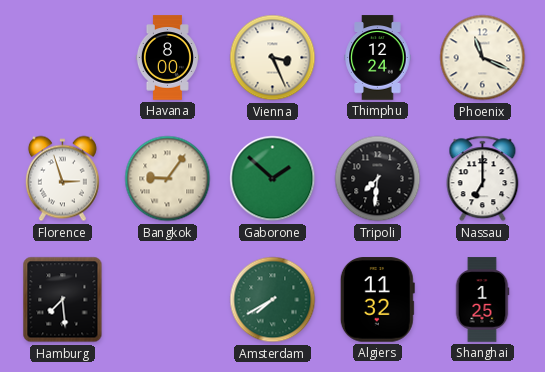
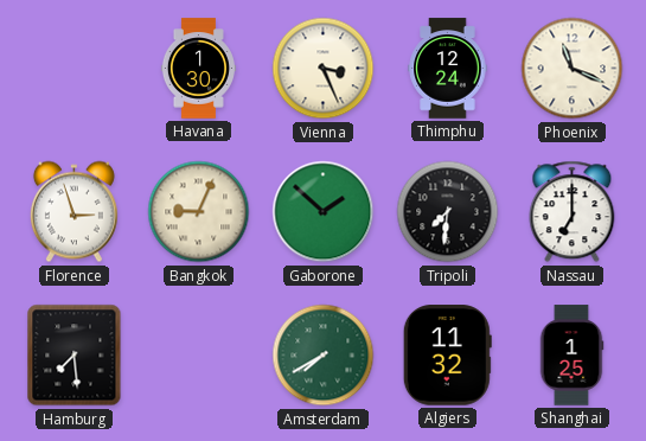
Havana: 8:00 -> 1:30
Bangkok: 9:06 -> 9:04
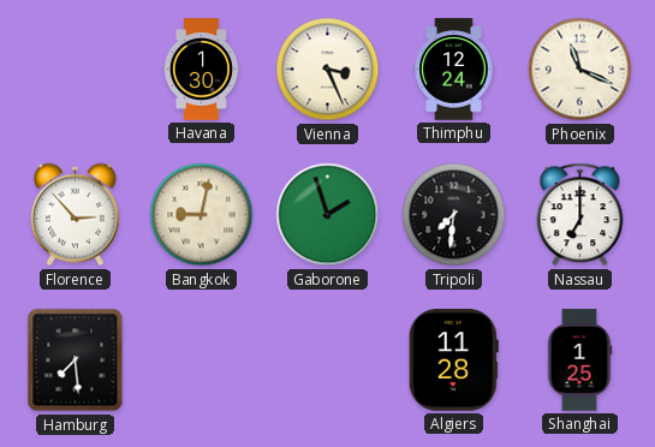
Florence: 2:57 -> 2:53
Bangkok: 9:04 -> 9:02
Gaborone: 1:52 -> 1:57
Amsterdam: 7:40 -> none
Algiers: 11:32 -> 11:28
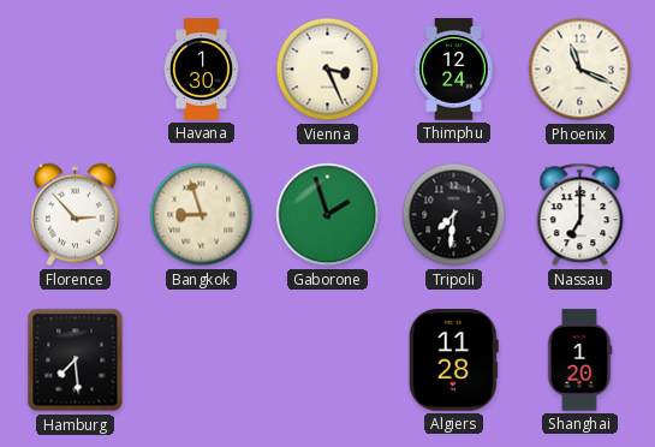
Bangkok: 9:02 -> 8:57
Shanghai: 1:25 -> 1:20
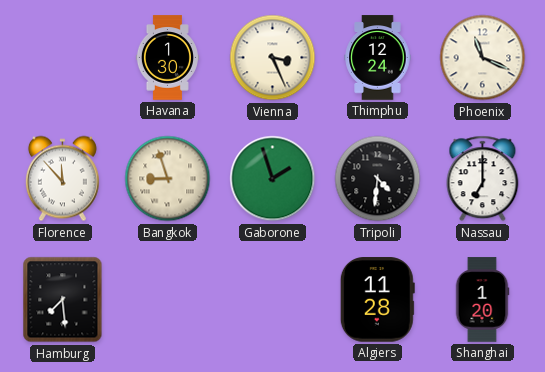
Florence: 2:53 -> 11:53
Tripoli: 7:31 -> 4:31
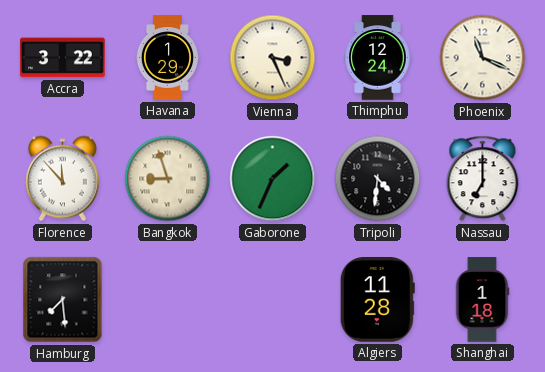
Accra: none -> 3:22
Havana: 1:30 -> 1:29
Gaborone: 1:57 -> 1:34
Shanghai: 1:20 -> 1:18
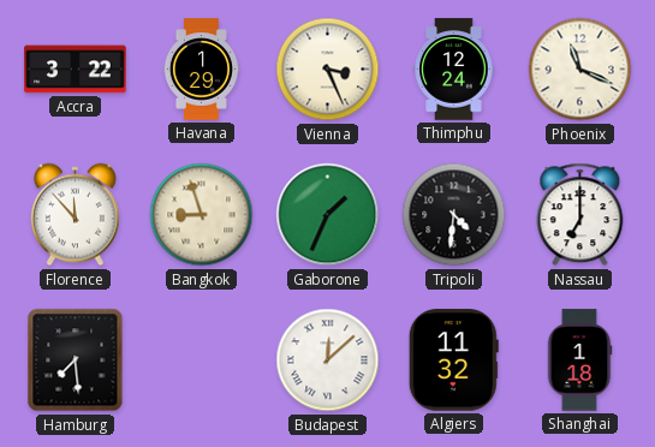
Budapest: none -> 12:08
Algiers: 11:28 -> 11:32
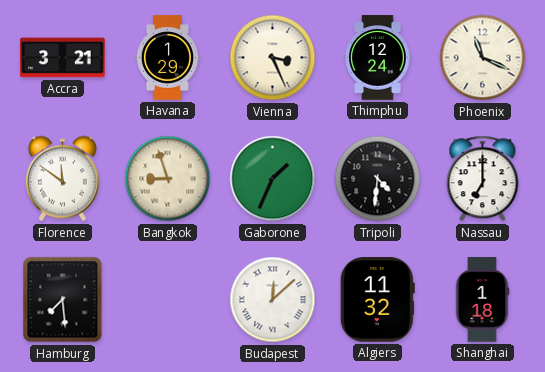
Accra: 3:22 -> 3:21
Florence: 11:53 -> 11:51
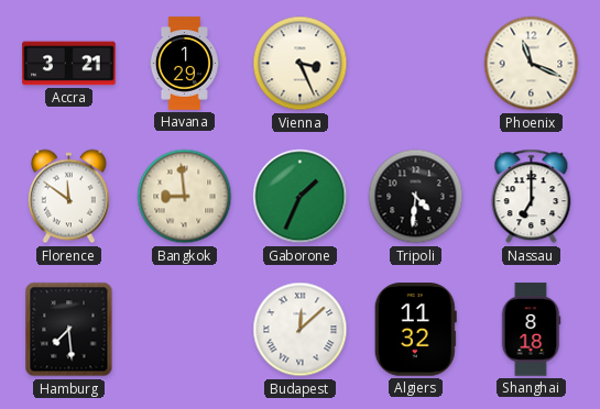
Thimphu: 12:24 -> none
Bangkok: 8:57 -> 8:59
Shanghai: 1:18 -> 8:18
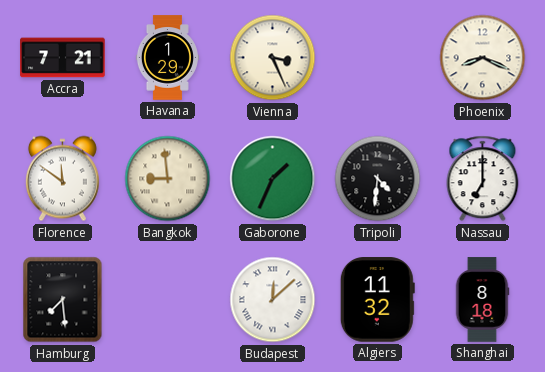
Accra: 3:21 -> 7:21
Phoenix: 11:19 -> 8:19
